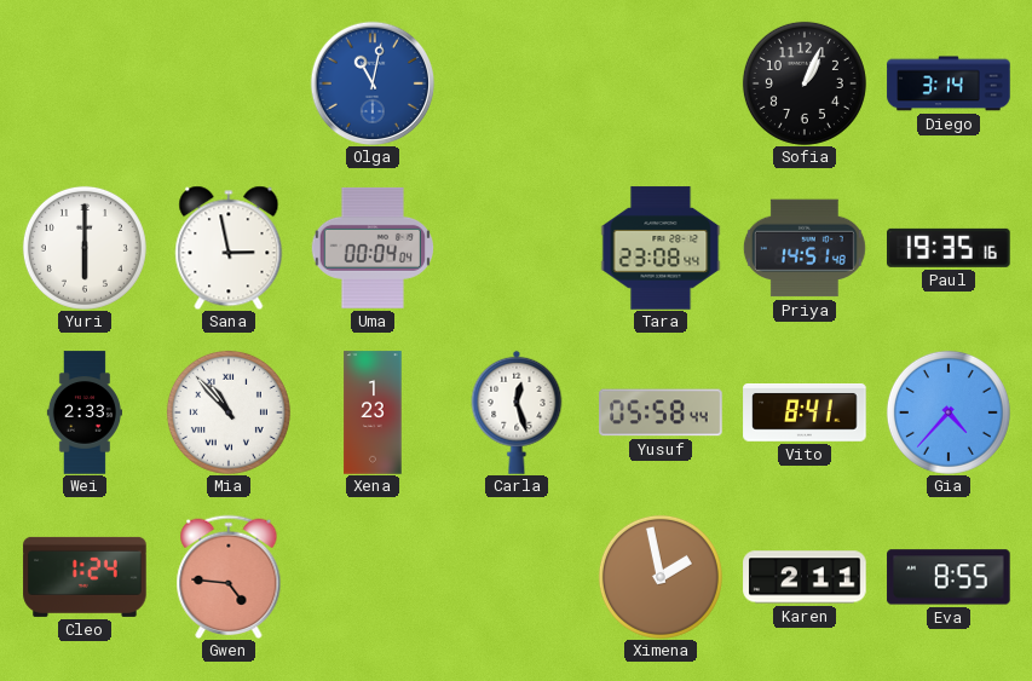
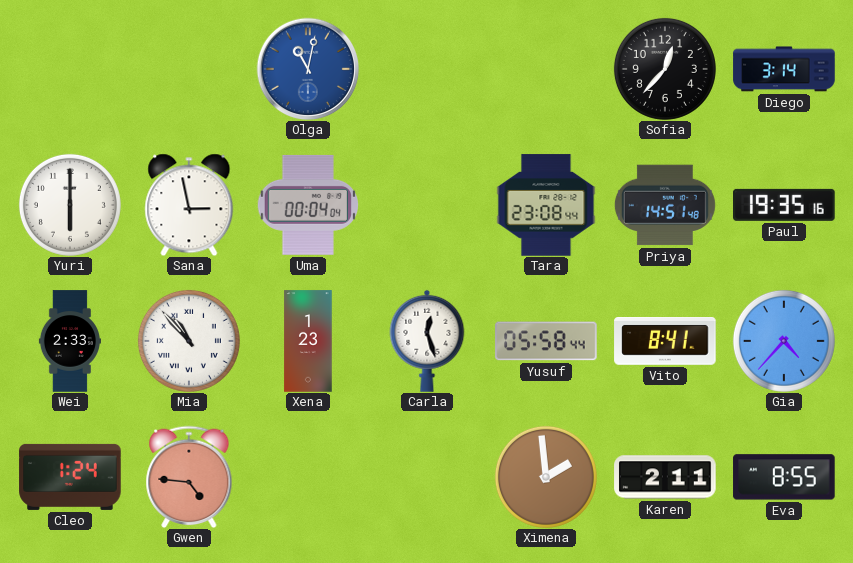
Sofia: 1:04 -> 12:37
Ximena: 1:58 -> 1:59
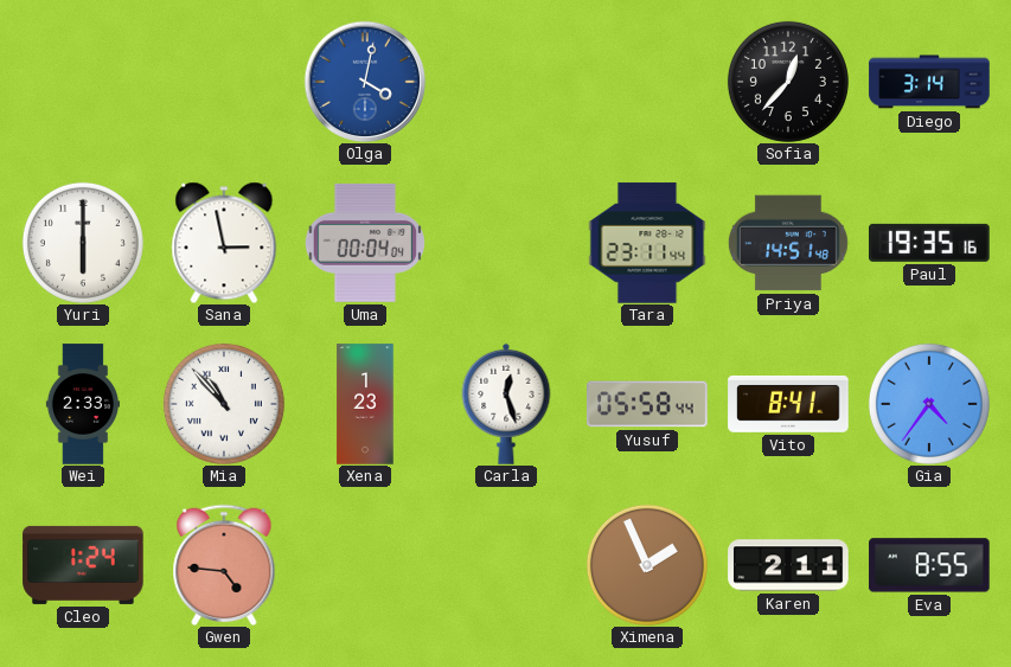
Olga: 11:02 -> 4:02
Tara: 23:08 -> 23:11
Gia: 4:37 -> 4:36
Ximena: 1:59 -> 1:56
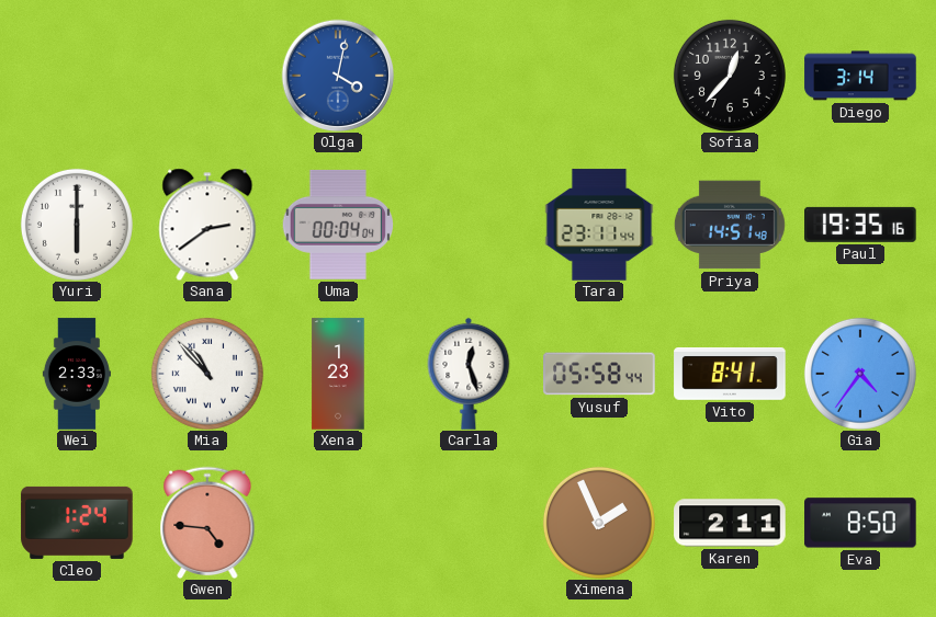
Sana: 2:58 -> 2:39
Eva: 8:55 -> 8:50
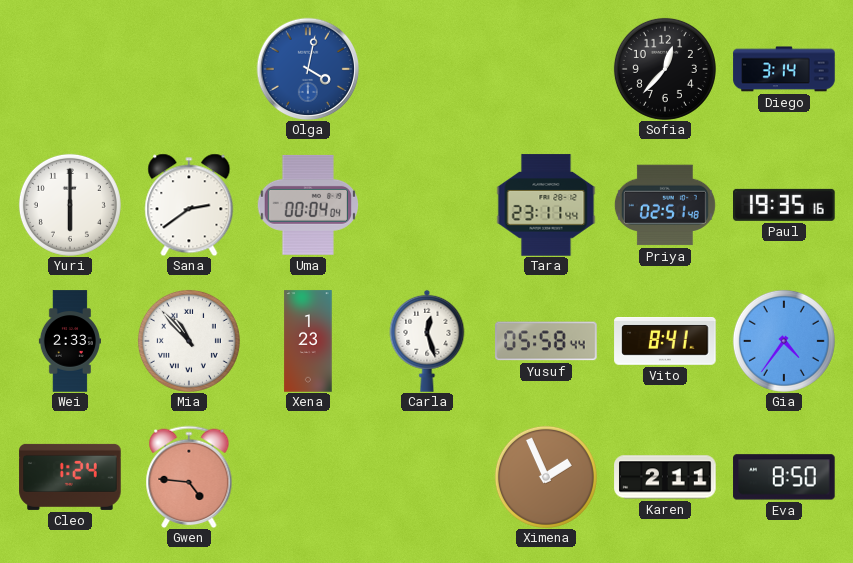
Priya: 14:51 -> 02:51
